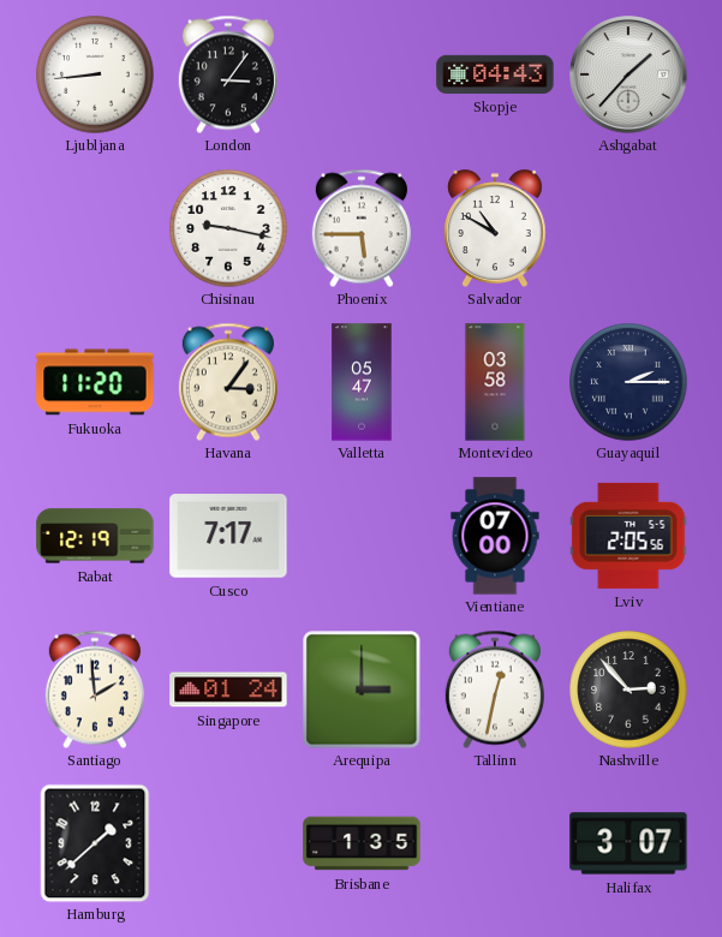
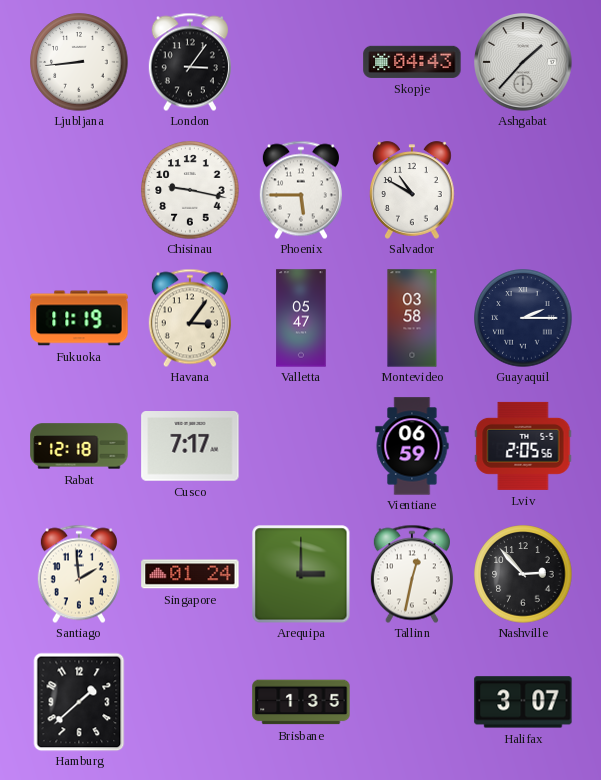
Fukuoka: 11:20 -> 11:19
Rabat: 12:19 -> 12:18
Vientiane: 07:00 -> 06:59
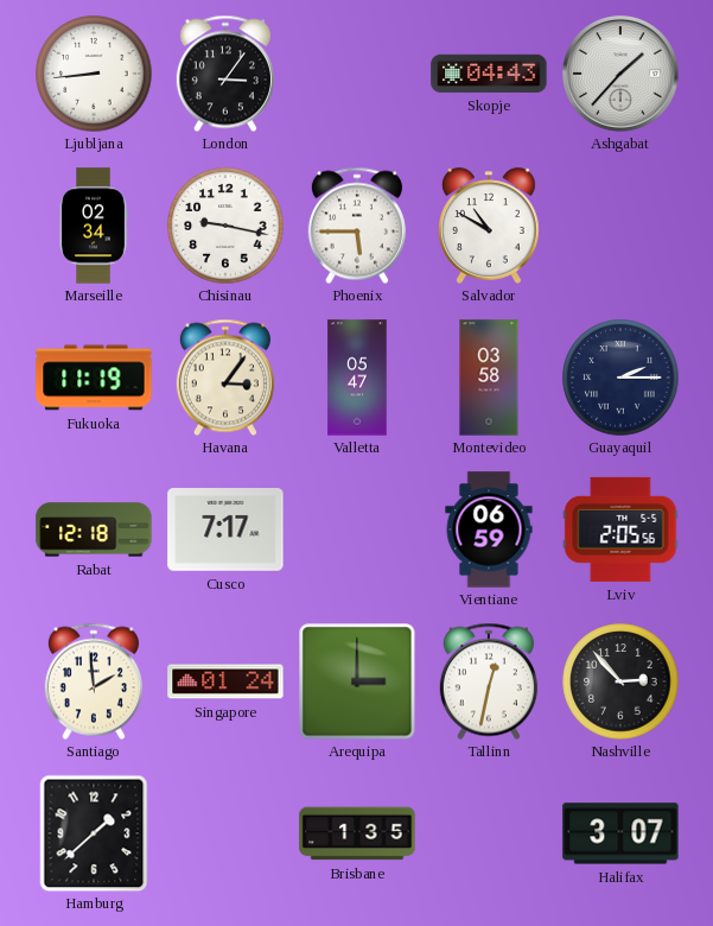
Marseille: none -> 02:34
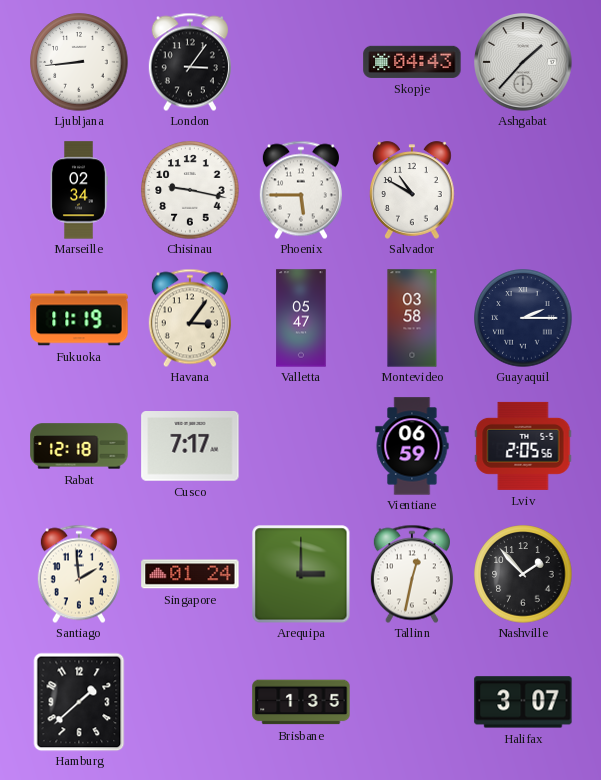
Nashville: 2:53 -> 1:53
